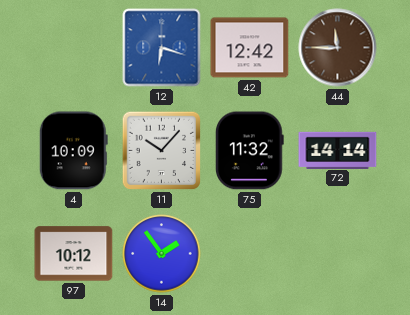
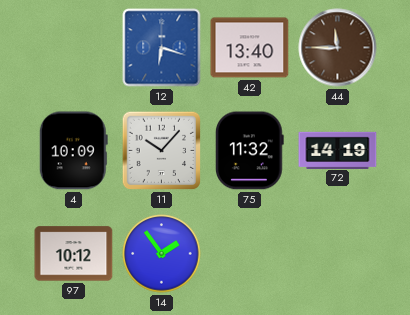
42: 12:42 -> 13:40
72: 14:14 -> 14:19
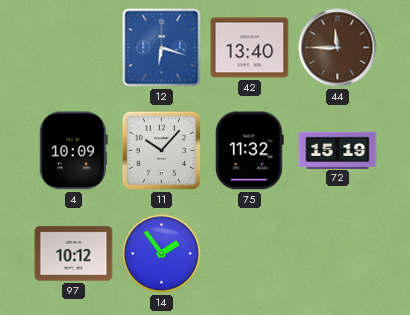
72: 14:19 -> 15:19
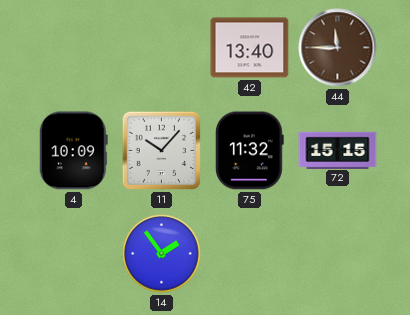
12: 6:18 -> none
72: 15:19 -> 15:15
97: 10:12 -> none
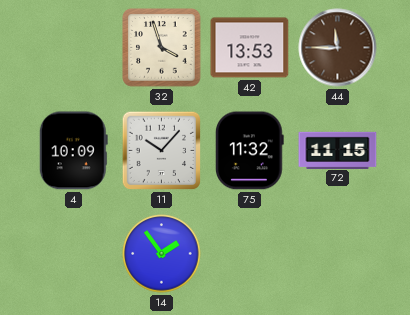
32: none -> 3:57
42: 13:40 -> 13:53
72: 15:15 -> 11:15
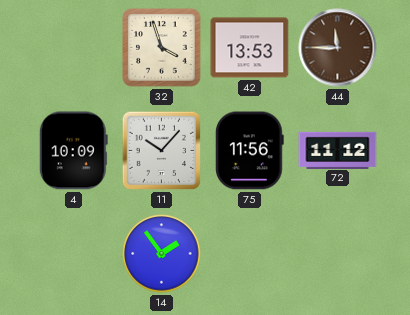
75: 11:32 -> 11:56
72: 11:15 -> 11:12
